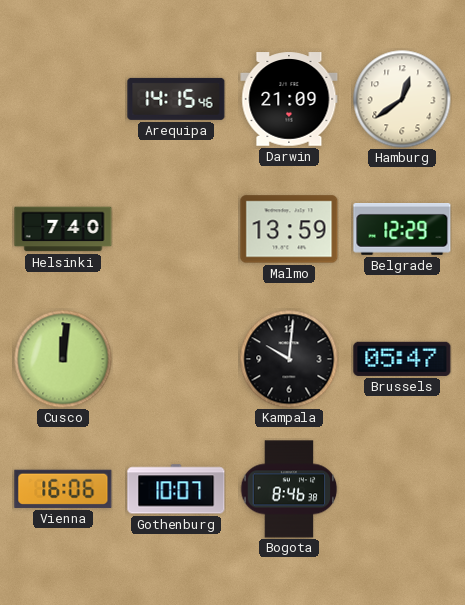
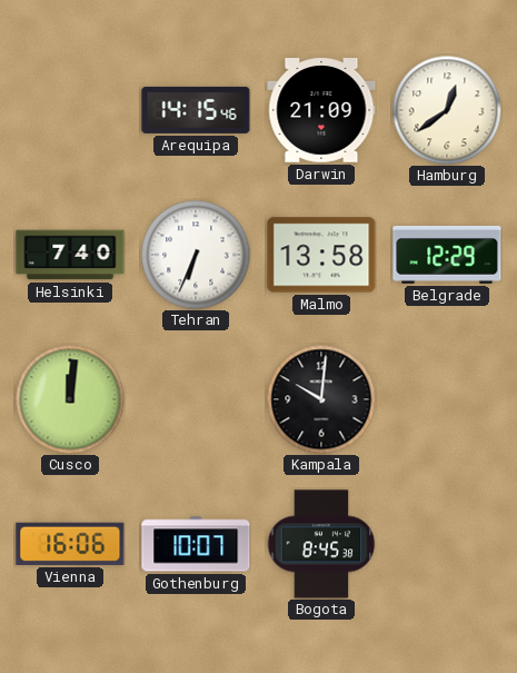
Tehran: none -> 6:34
Malmo: 13:59 -> 13:58
Brussels: 05:47 -> none
Bogota: 8:46 -> 8:45
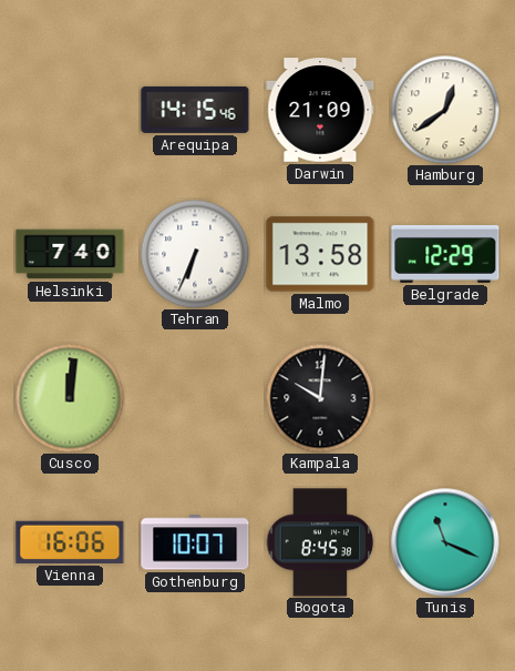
Tunis: none -> 11:19
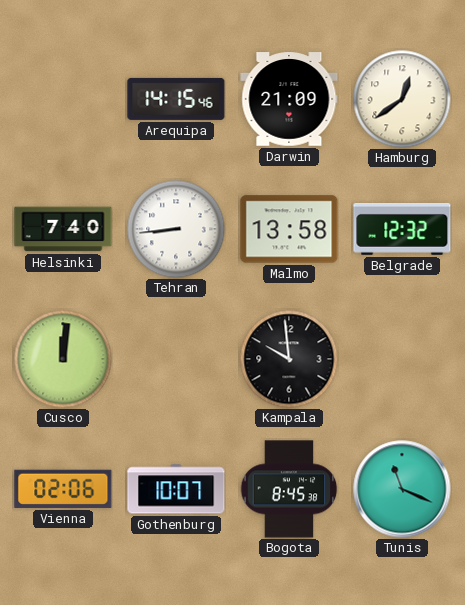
Tehran: 6:34 -> 8:44
Belgrade: 12:29 -> 12:32
Kampala: 10:01 -> 9:59
Vienna: 16:06 -> 02:06
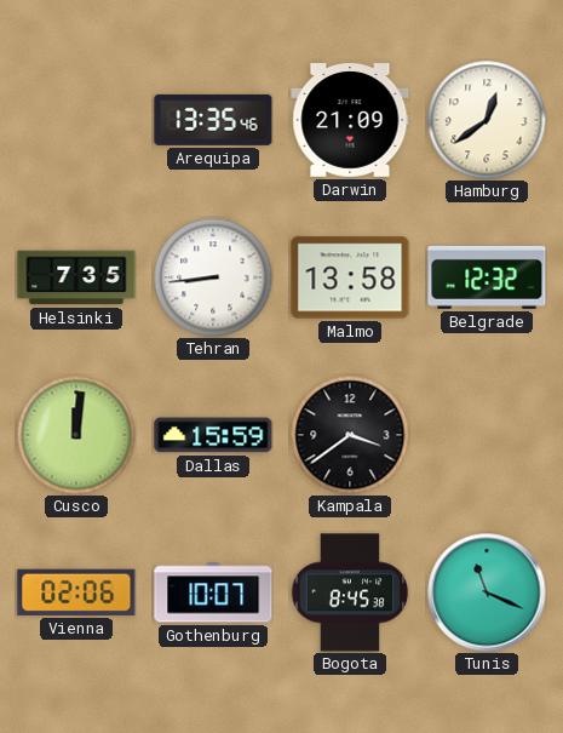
Arequipa: 14:15 -> 13:35
Helsinki: 7:40 -> 7:35
Dallas: none -> 15:59
Kampala: 9:59 -> 3:39
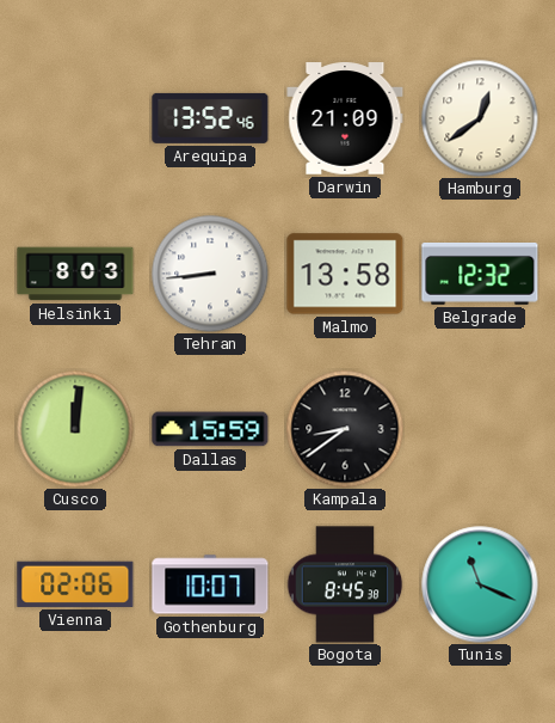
Arequipa: 13:35 -> 13:52
Helsinki: 7:35 -> 8:03
Kampala: 3:39 -> 8:39
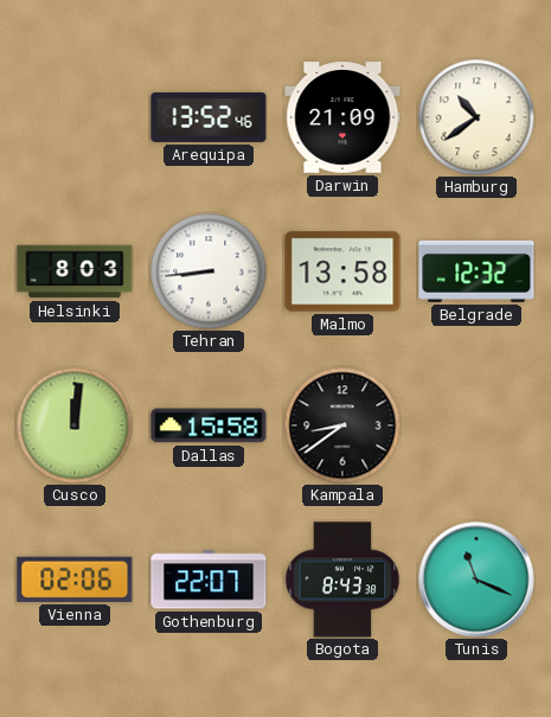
Hamburg: 12:39 -> 10:39
Dallas: 15:59 -> 15:58
Gothenburg: 10:07 -> 22:07
Bogota: 8:45 -> 8:43
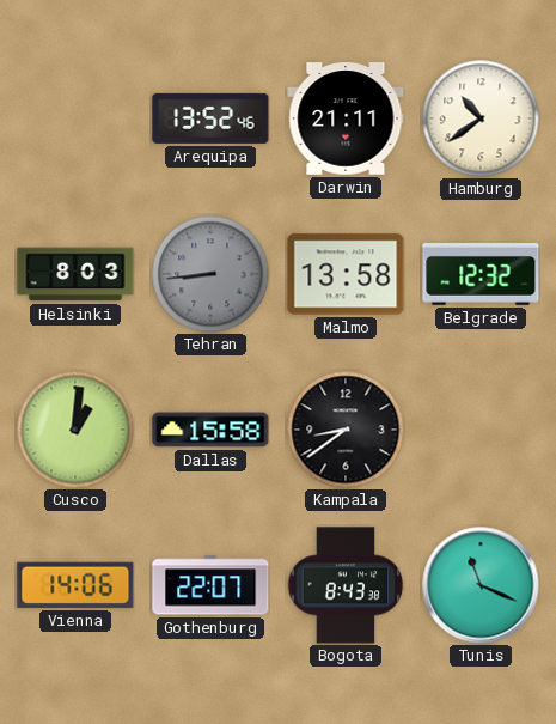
Darwin: 21:09 -> 21:11
Tehran dial: white -> grey
Cusco: 12:01 -> 1:01
Vienna: 02:06 -> 14:06
